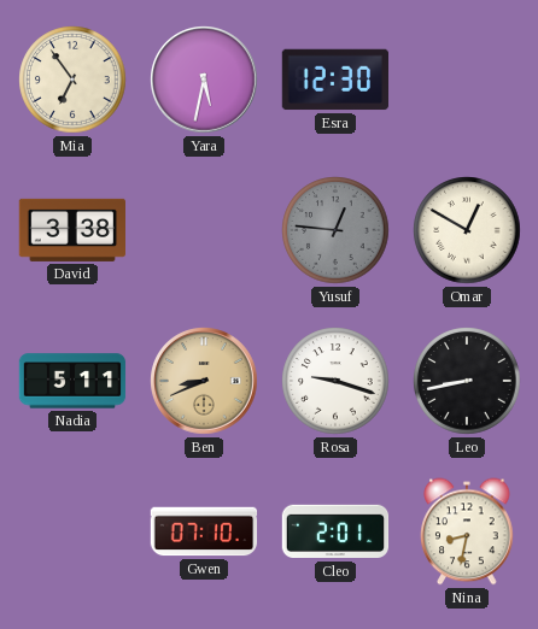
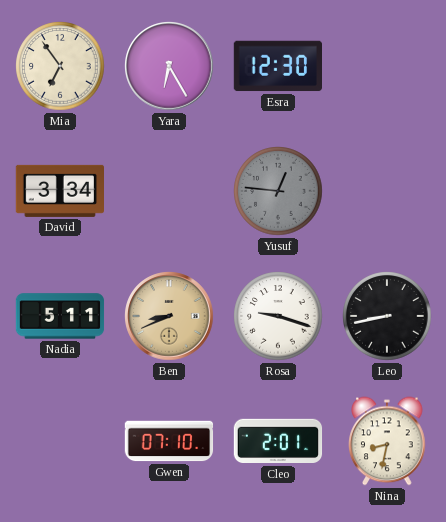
Yara: 5:32 -> 6:25
David: 3:38 -> 3:34
Omar: 12:50 -> none
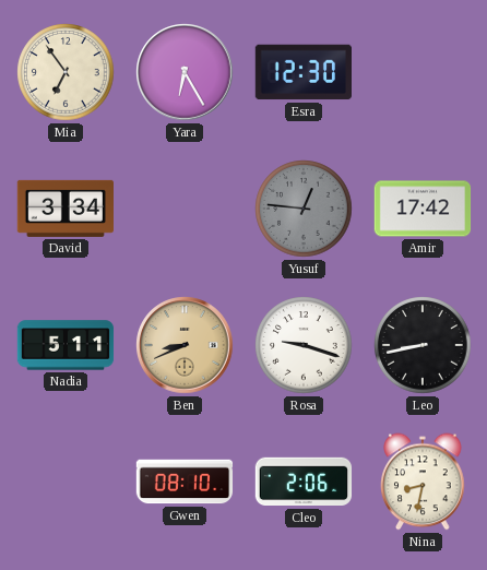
Amir: none -> 17:42
Gwen: 07:10 -> 08:10
Cleo: 2:01 -> 2:06
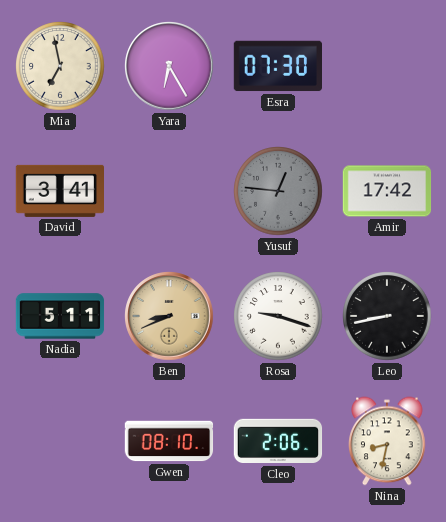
Mia: 6:54 -> 6:58
Esra: 12:30 -> 07:30
David: 3:34 -> 3:41
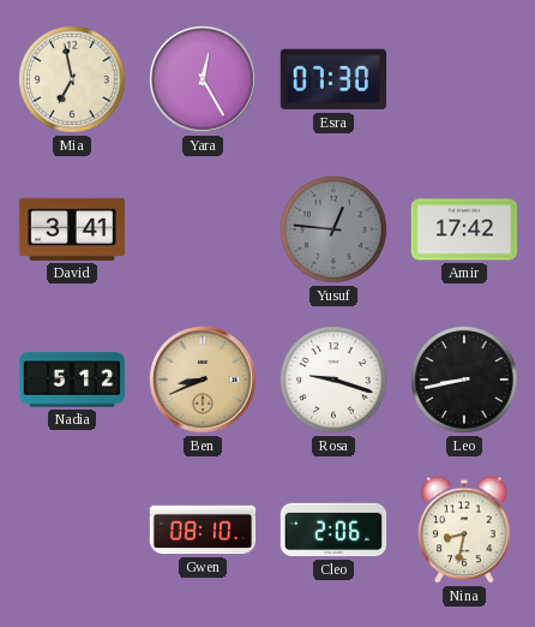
Yara: 6:25 -> 12:25
Nadia: 5:11 -> 5:12
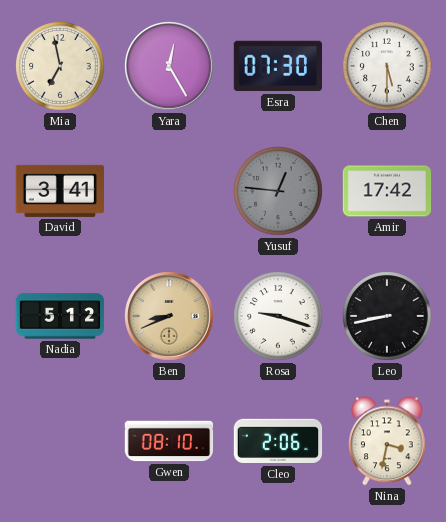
Chen: none -> 5:30
Nina: 8:32 -> 3:32
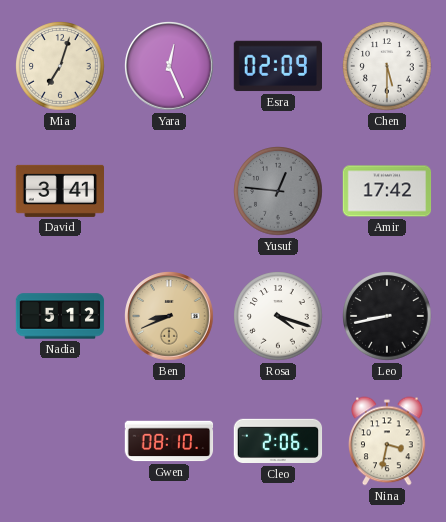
Mia: 6:58 -> 7:03
Yara: 12:25 -> 12:26
Esra: 07:30 -> 02:09
Rosa: 9:18 -> 4:18
